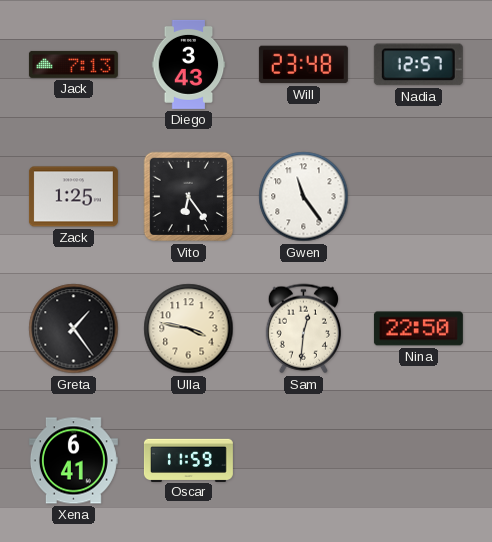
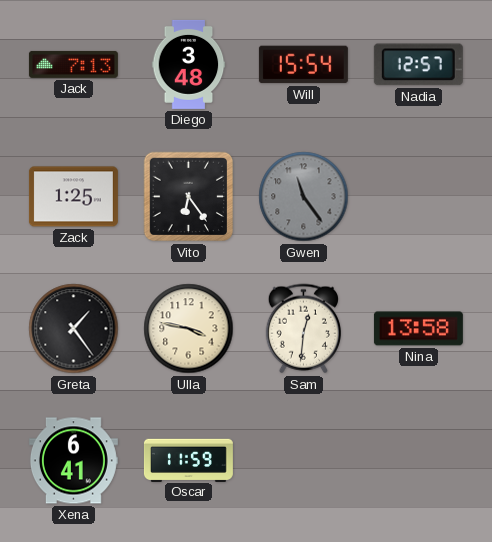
Diego: 3:43 -> 3:48
Will: 23:48 -> 15:54
Gwen dial: white -> grey
Nina: 22:50 -> 13:58
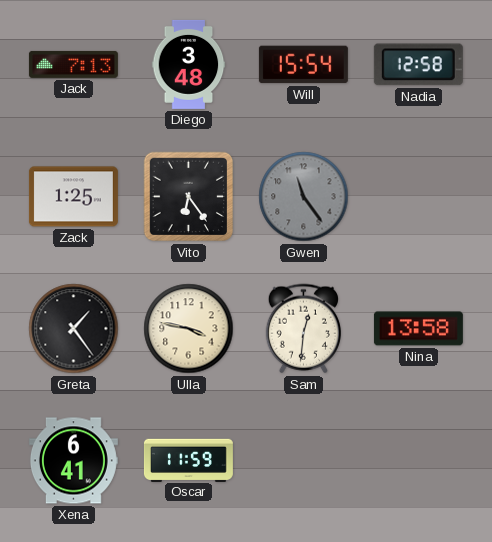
Nadia: 12:57 -> 12:58
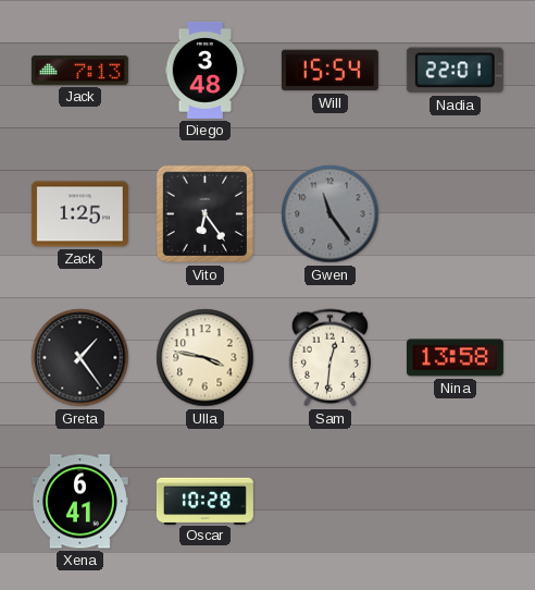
Nadia: 12:58 -> 22:01
Oscar: 11:59 -> 10:28
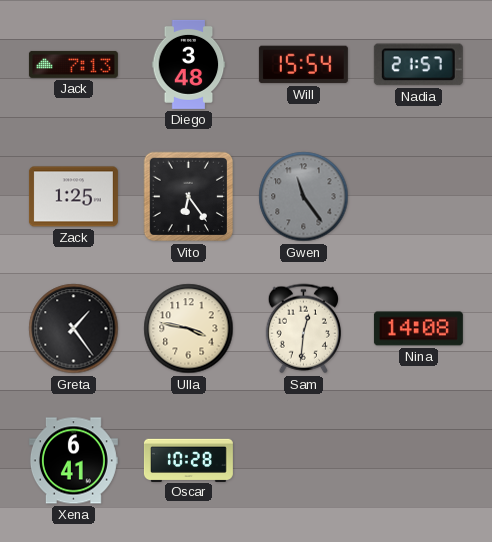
Nadia: 22:01 -> 21:57
Nina: 13:58 -> 14:08
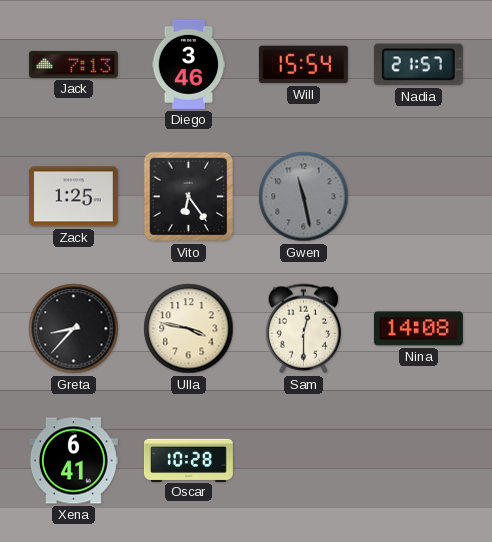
Diego: 3:48 -> 3:46
Gwen: 11:24 -> 11:28
Greta: 1:24 -> 8:37
Sam: 12:31 -> 12:30
